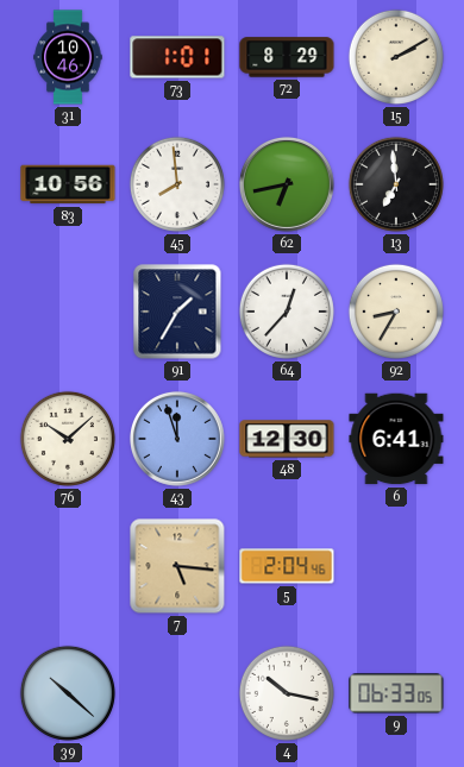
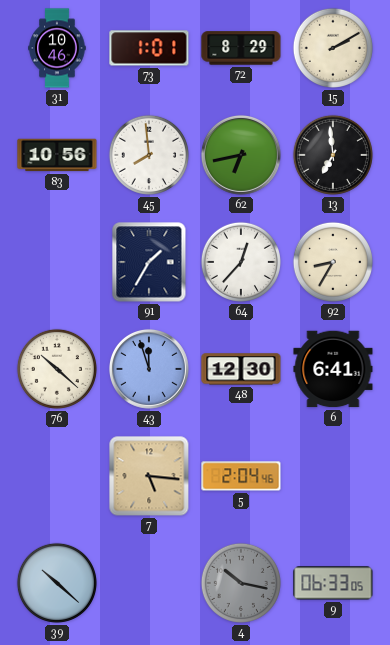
76: 10:08 -> 10:22
4 dial: white -> grey
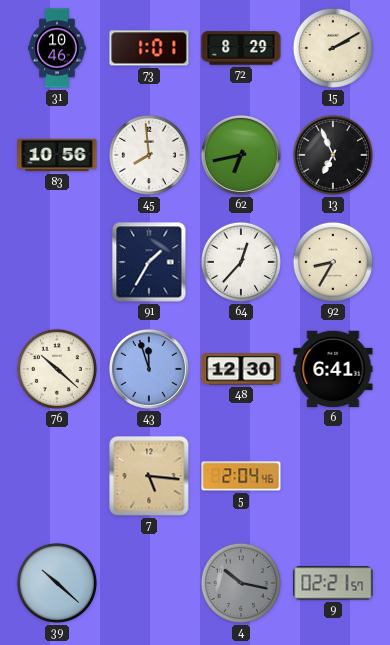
13: 6:59 -> 6:56
9: 06:33 -> 02:21
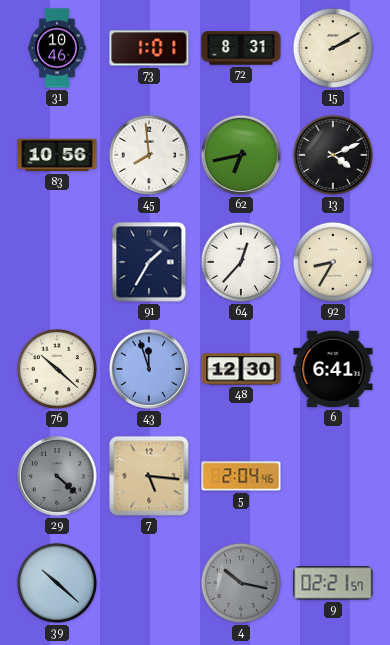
72: 8:29 -> 8:31
13: 6:56 -> 4:11
29: none -> 4:22
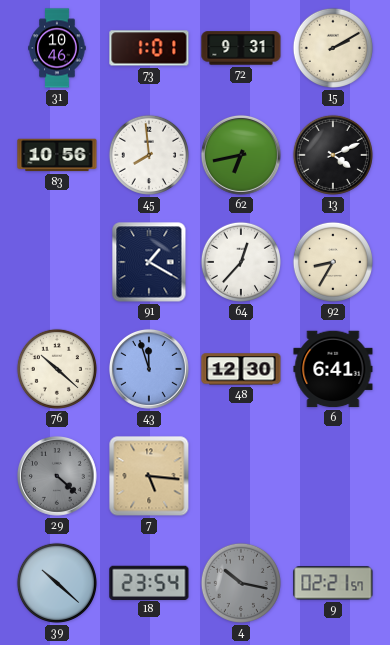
72: 8:31 -> 9:31
91: 1:35 -> 1:20
5: 2:04 -> none
18: none -> 23:54
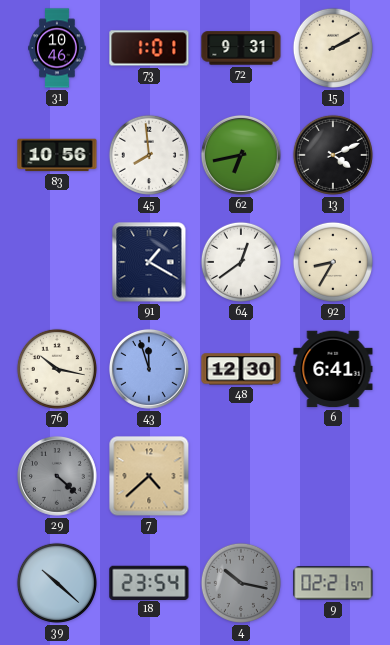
64: 12:37 -> 12:39
76: 10:22 -> 10:17
7: 5:16 -> 4:38
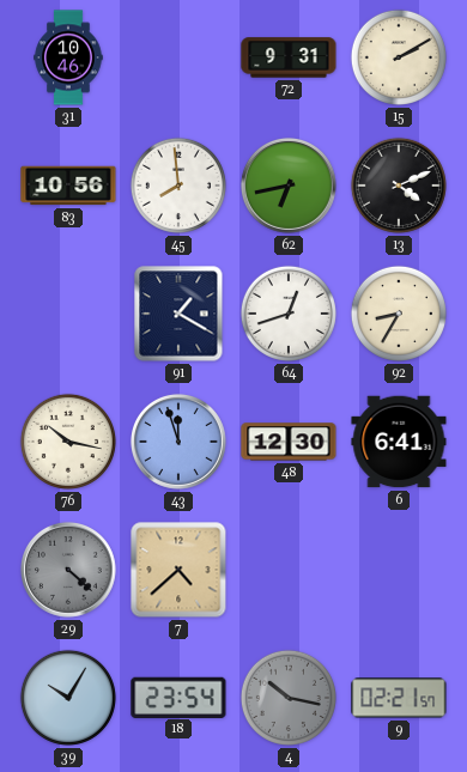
73: 1:01 -> none
64: 12:39 -> 12:42
39: 10:22 -> 10:05
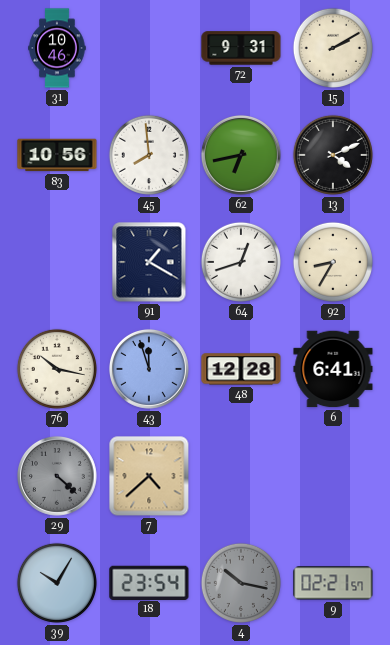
48: 12:30 -> 12:28
